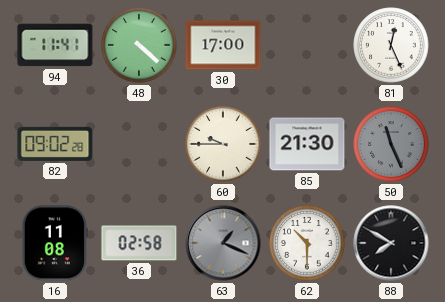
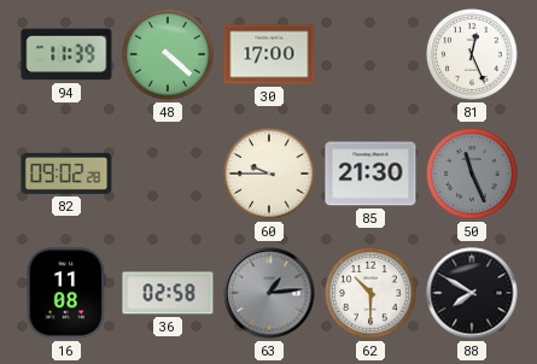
94: 11:41 -> 11:39
63: 1:19 -> 1:14
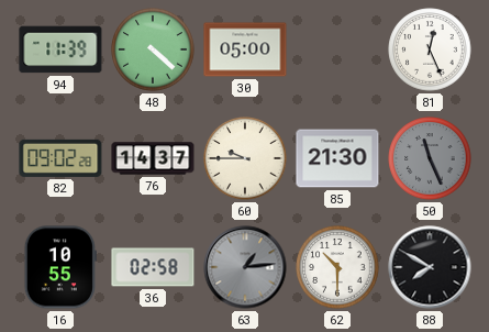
30: 17:00 -> 05:00
76: none -> 14:37
16: 11:08 -> 10:55
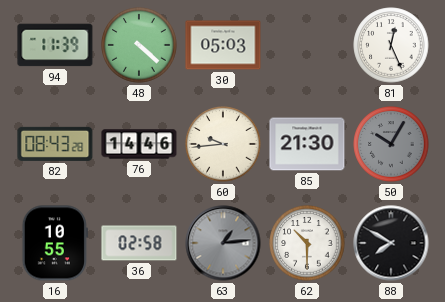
30: 05:00 -> 05:03
82: 09:02 -> 08:43
76: 14:37 -> 14:46
60: 9:45 -> 9:44
50: 11:26 -> 10:05
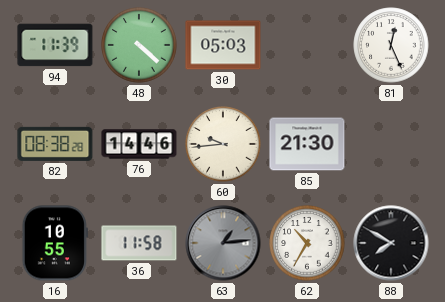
82: 08:43 -> 08:38
50: 10:05 -> none
36: 02:58 -> 11:58
62: 10:30 -> 10:35
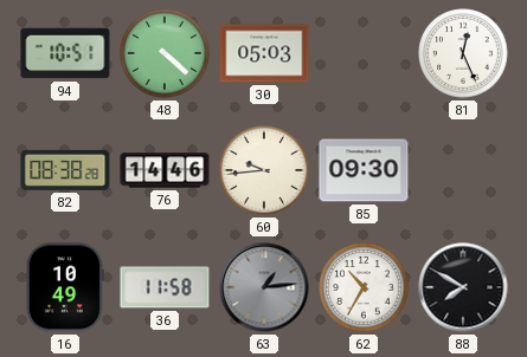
94: 11:39 -> 10:51
85: 21:30 -> 09:30
16: 10:55 -> 10:49
